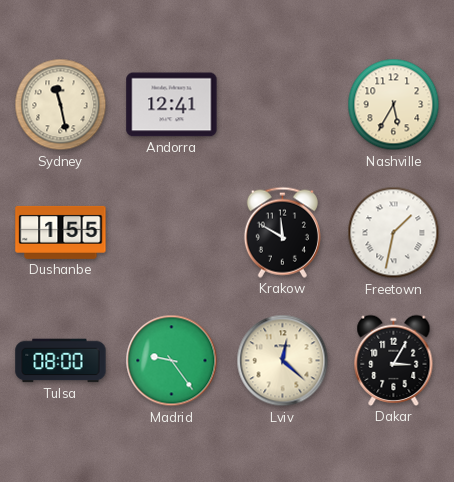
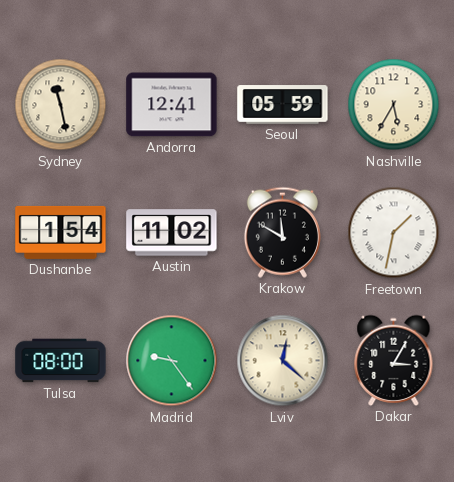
Seoul: none -> 05:59
Dushanbe: 1:55 -> 1:54
Austin: none -> 11:02
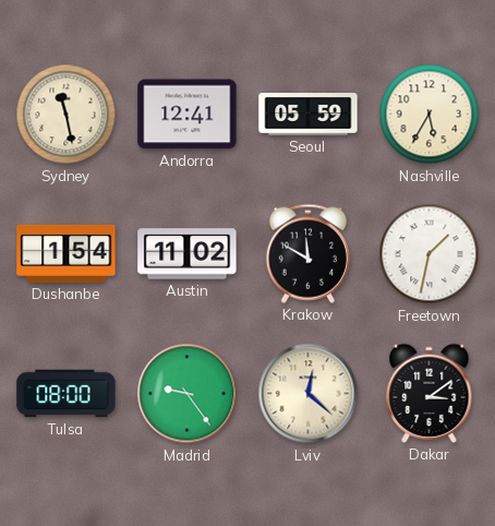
Dakar: 3:05 -> 3:09
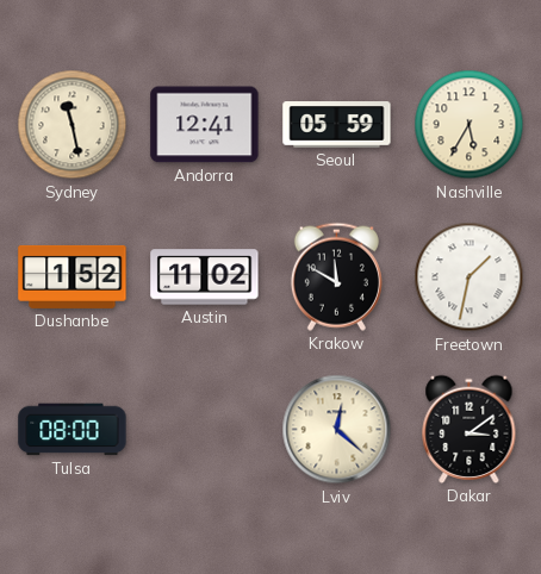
Dushanbe: 1:54 -> 1:52
Madrid: 9:24 -> none
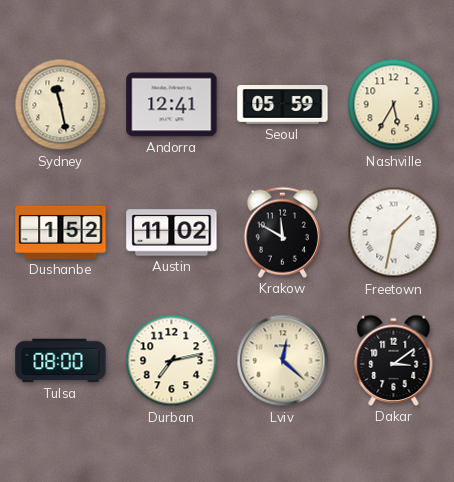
Durban: none -> 7:13
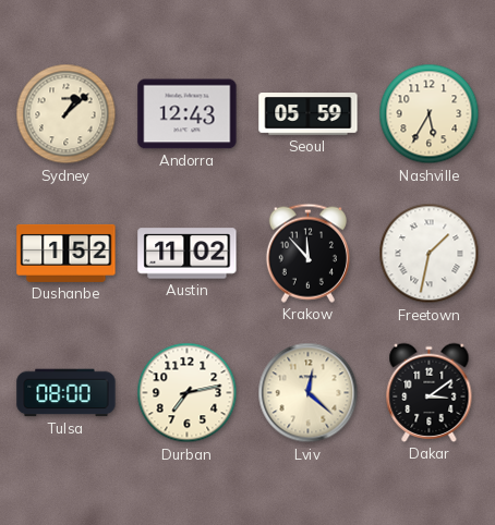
Sydney: 11:28 -> 1:08
Andorra: 12:41 -> 12:43
Krakow: 11:50 -> 11:53
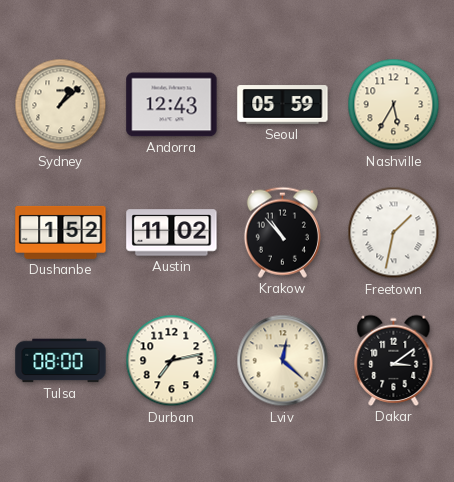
Krakow: 11:53 -> 10:53
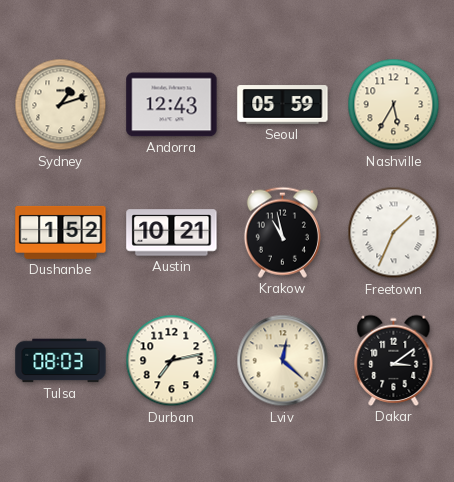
Sydney: 1:08 -> 1:12
Austin: 11:02 -> 10:21
Krakow: 10:53 -> 10:58
Freetown: 1:32 -> 1:34
Tulsa: 08:00 -> 08:03
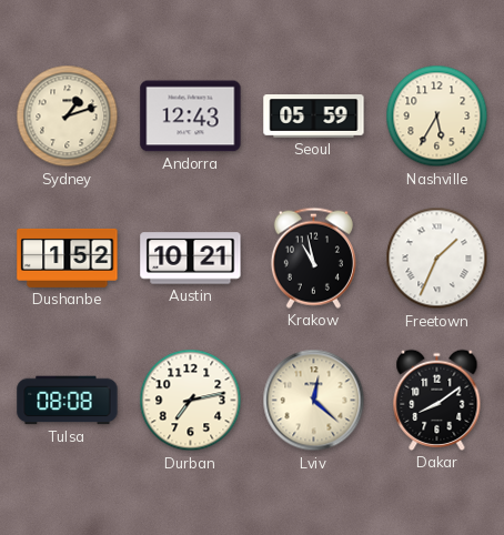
Tulsa: 08:03 -> 08:08
Dakar: 3:09 -> 8:09
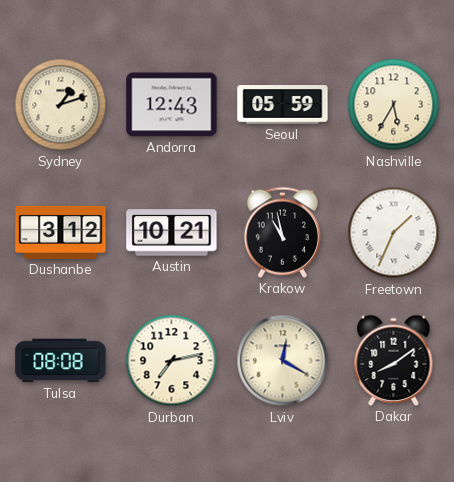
Dushanbe: 1:52 -> 3:12
Lviv: 12:22 -> 12:20
